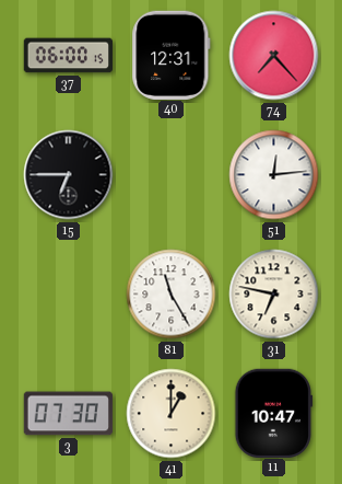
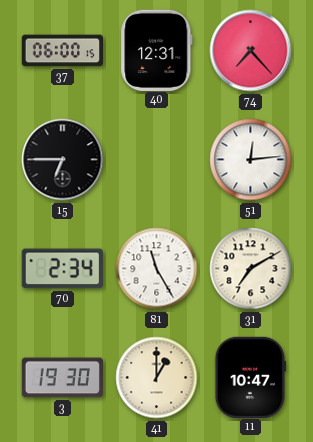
70: none -> 2:34
31: 6:47 -> 7:10
3: 07:30 -> 19:30
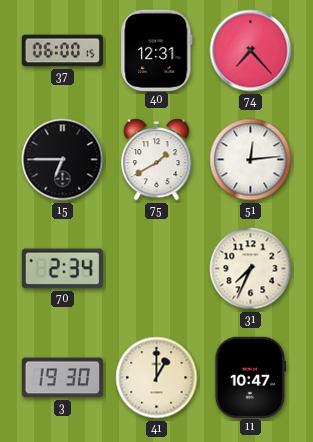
75: none -> 1:40
81: 11:25 -> none
31: 7:10 -> 7:34
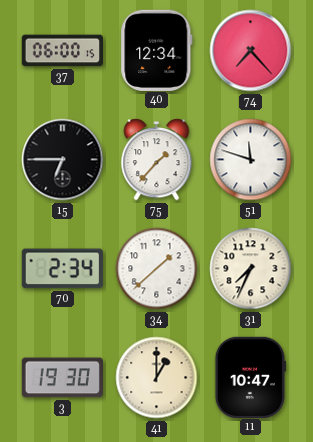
40: 12:31 -> 12:34
75: 1:40 -> 1:37
51: 12:14 -> 11:48
34: none -> 1:38
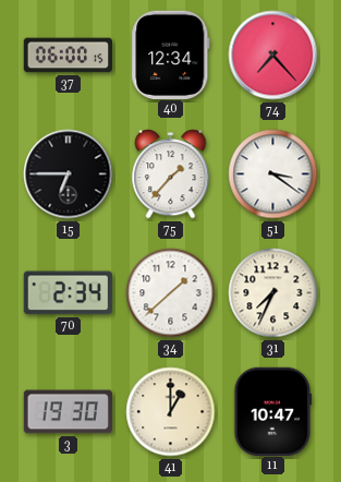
51: 11:48 -> 3:21
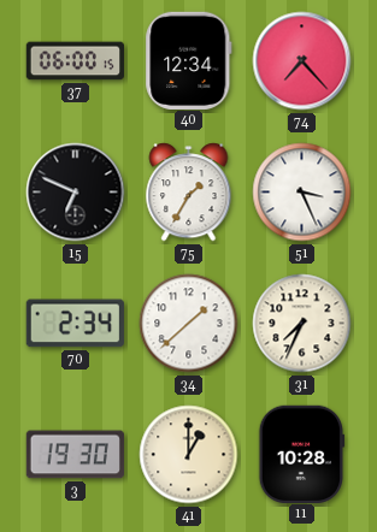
15: 6:45 -> 6:49
75: 1:37 -> 1:35
51: 3:21 -> 3:26
11: 10:47 -> 10:28
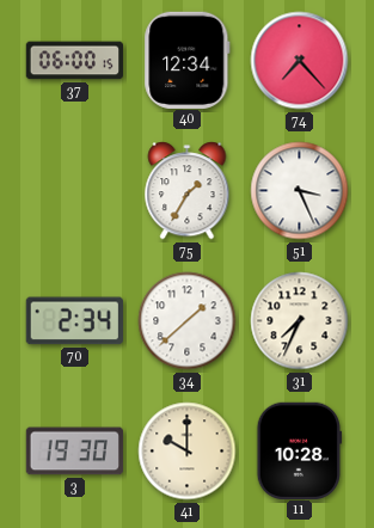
15: 6:49 -> none
41: 1:00 -> 10:00
